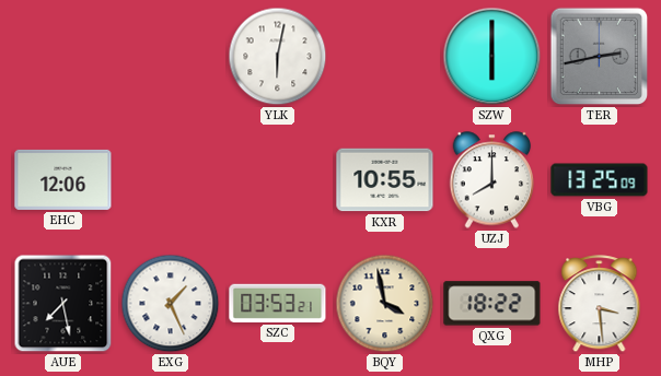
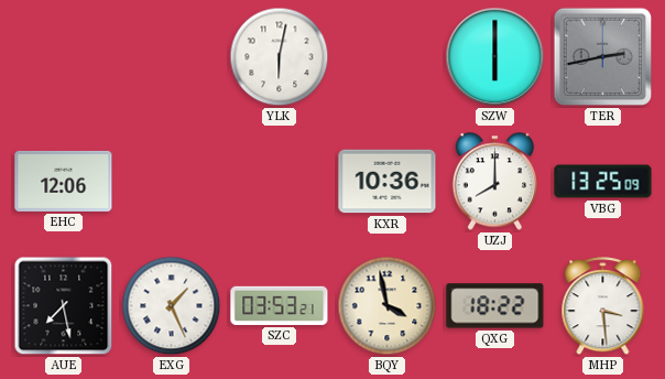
KXR: 10:55 -> 10:36
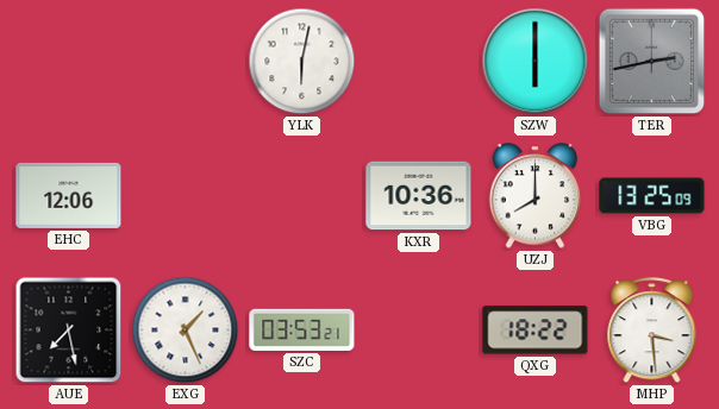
BQY: 3:58 -> none
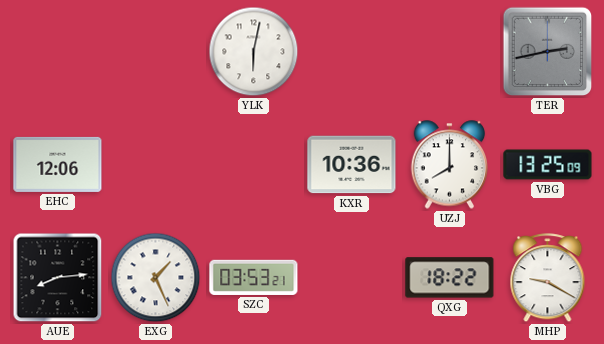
SZW: 6:00 -> none
AUE: 7:28 -> 8:14
MHP: 3:29 -> 9:20
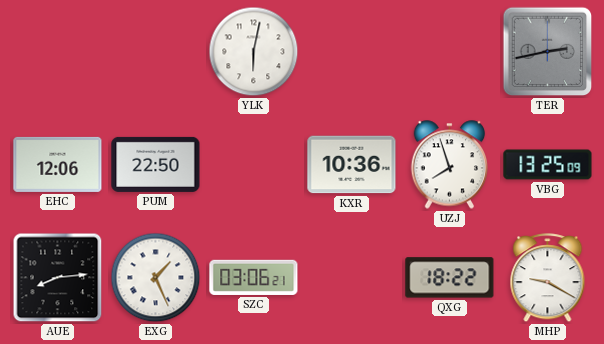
PUM: none -> 22:50
UZJ: 8:00 -> 7:57
SZC: 03:53 -> 03:06
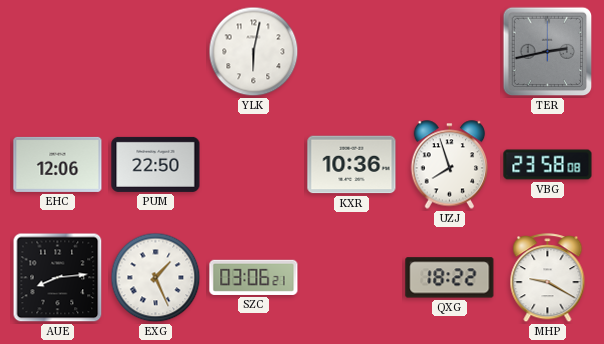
VBG: 13:25 -> 23:58
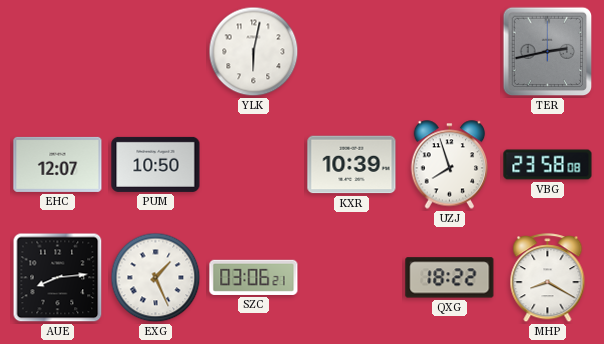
EHC: 12:06 -> 12:07
PUM: 22:50 -> 10:50
KXR: 10:36 -> 10:39
MHP: 9:20 -> 8:20
